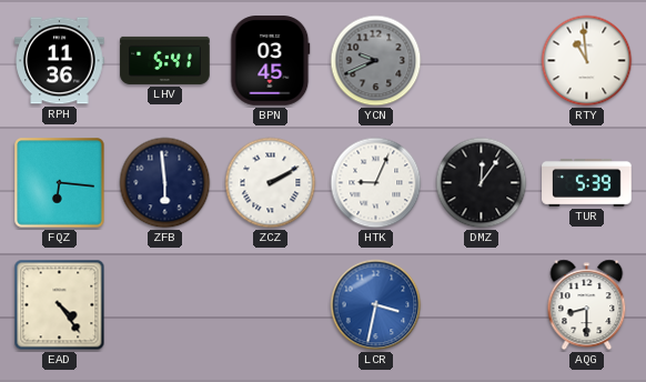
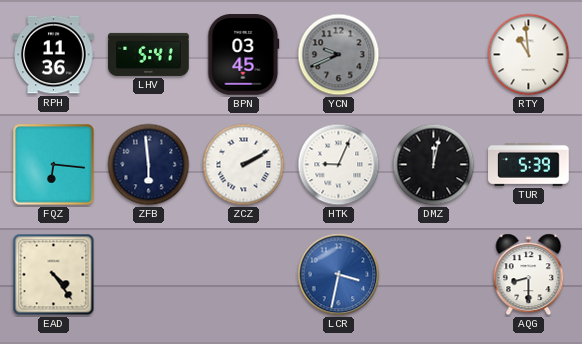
DMZ: 12:06 -> 12:02
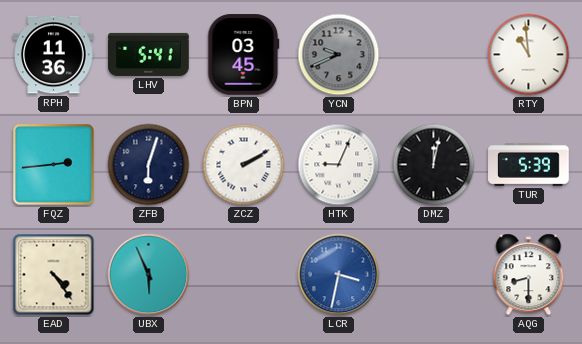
FQZ: 6:16 -> 2:44
ZFB: 5:59 -> 6:03
UBX: none -> 5:56
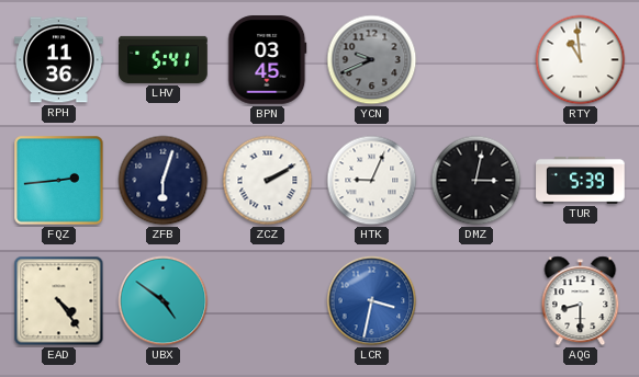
DMZ: 12:02 -> 3:02
UBX: 5:56 -> 4:51
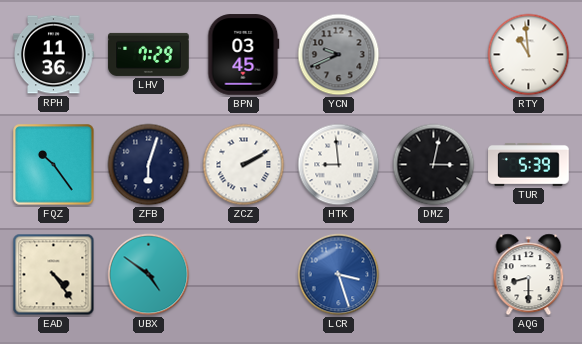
LHV: 5:41 -> 7:29
FQZ: 2:44 -> 10:24
HTK: 9:04 -> 8:59
LCR: 3:32 -> 3:27
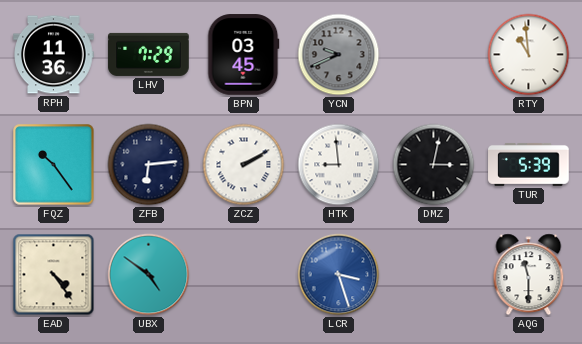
ZFB: 6:03 -> 6:14
AQG: 8:30 -> 11:30
